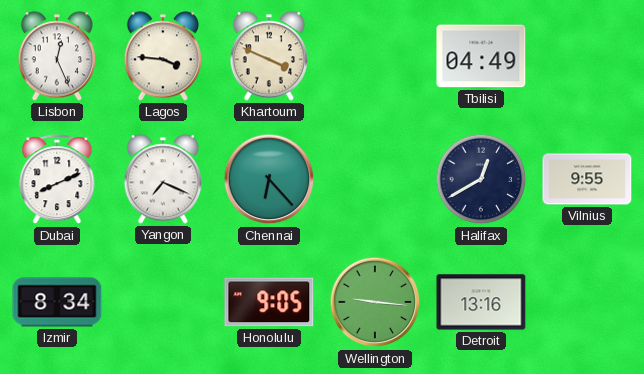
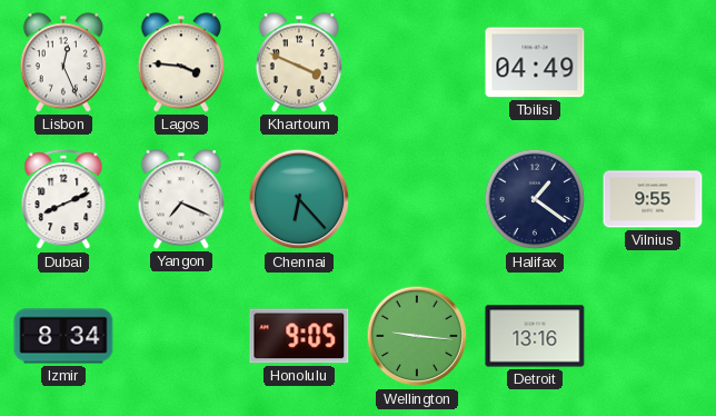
Halifax: 12:40 -> 1:21
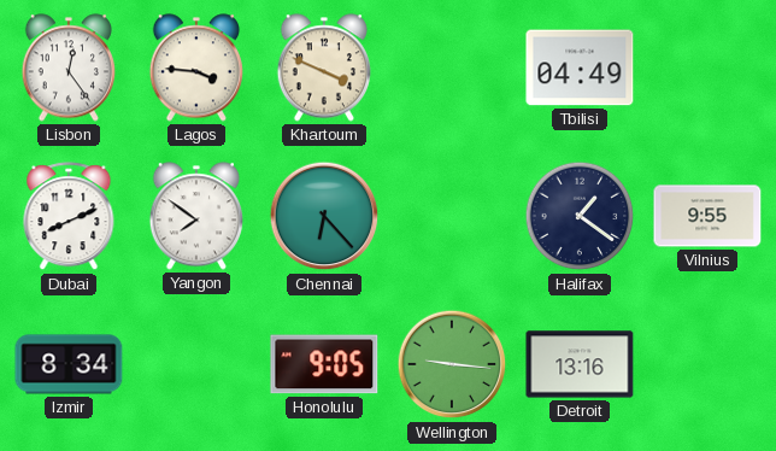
Lisbon: 12:26 -> 12:24
Yangon: 7:19 -> 7:51
